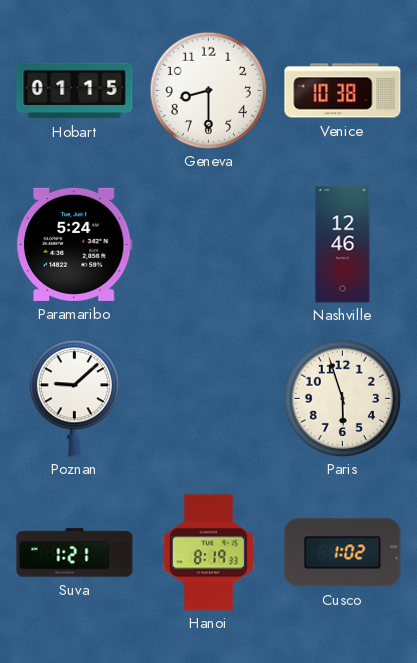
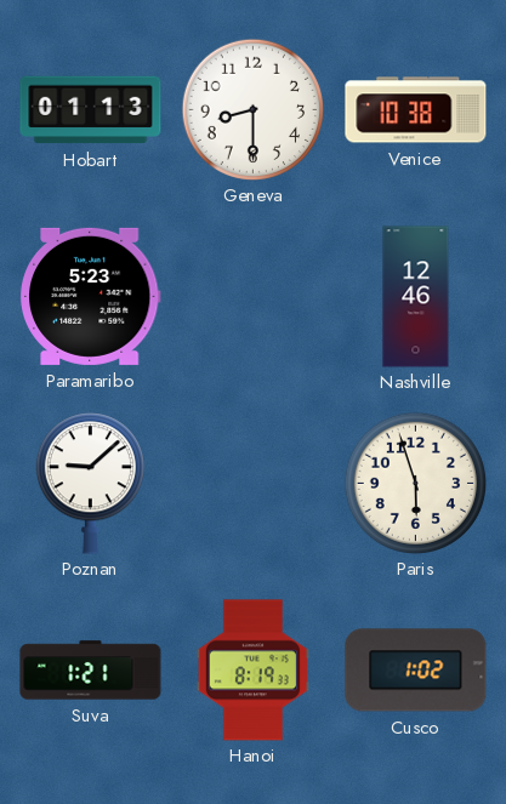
Hobart: 01:15 -> 01:13
Paramaribo: 5:24 -> 5:23
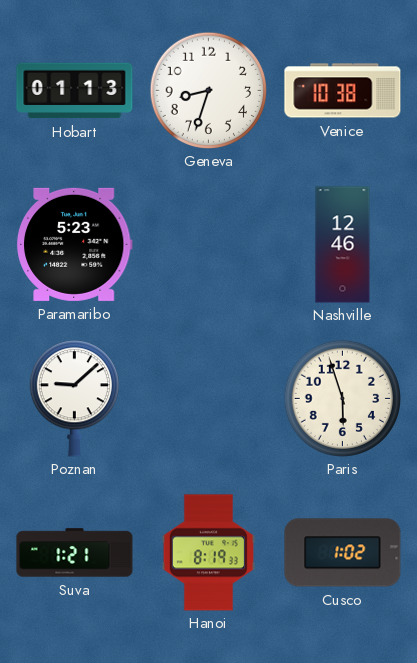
Geneva: 8:30 -> 8:33
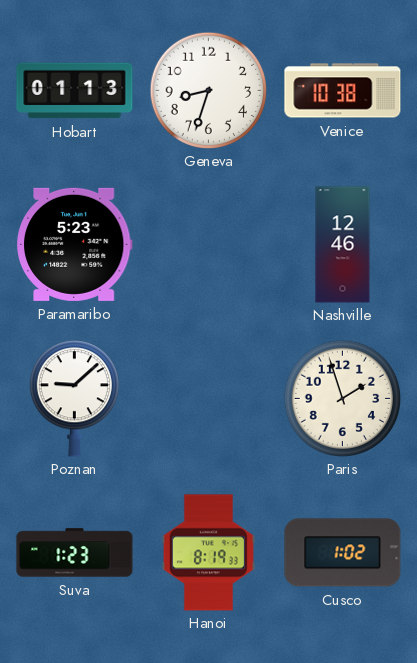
Paris: 5:57 -> 1:57
Suva: 1:21 -> 1:23
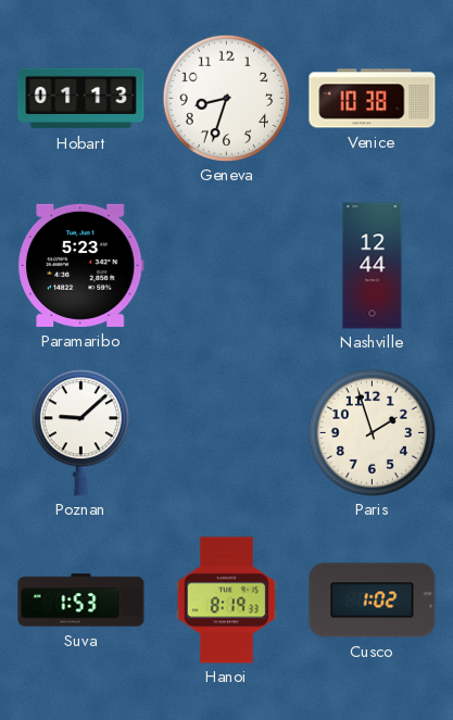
Nashville: 12:46 -> 12:44
Suva: 1:23 -> 1:53
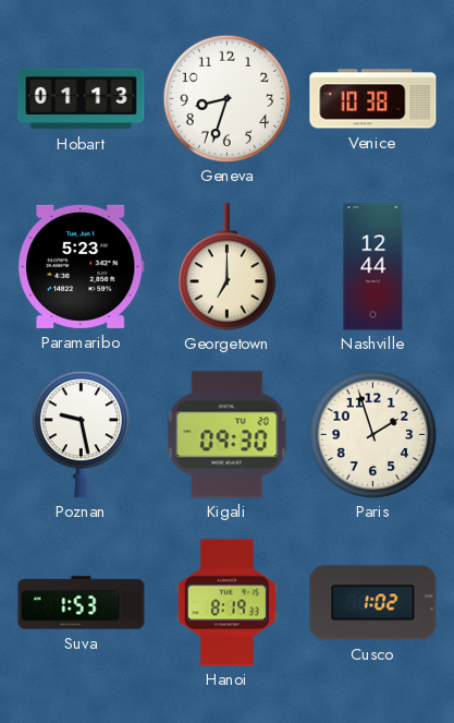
Georgetown: none -> 7:00
Poznan: 9:08 -> 9:28
Kigali: none -> 09:30
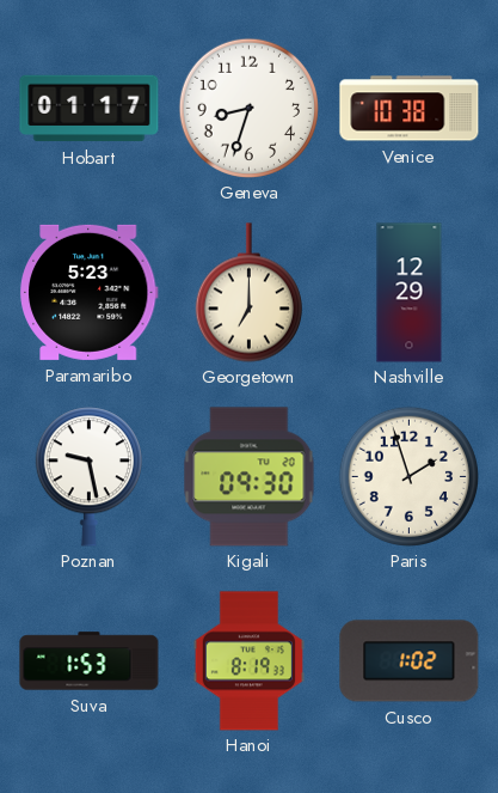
Hobart: 01:13 -> 01:17
Nashville: 12:44 -> 12:29
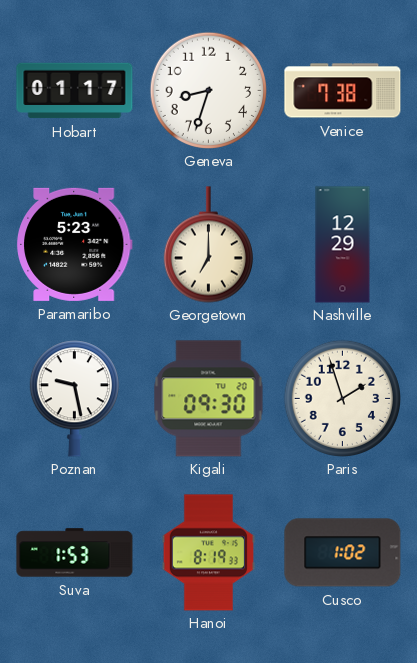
Venice: 10:38 -> 7:38
